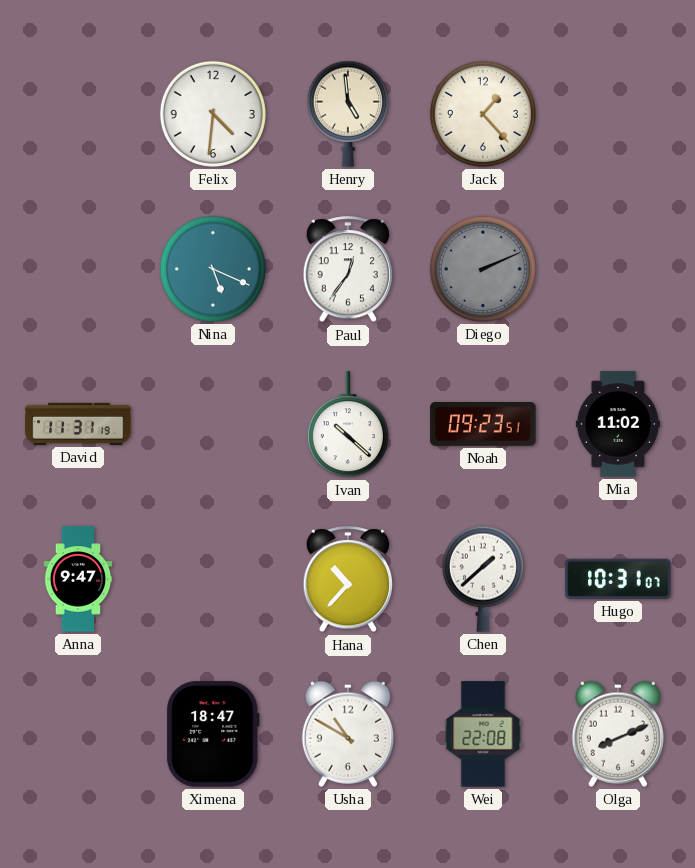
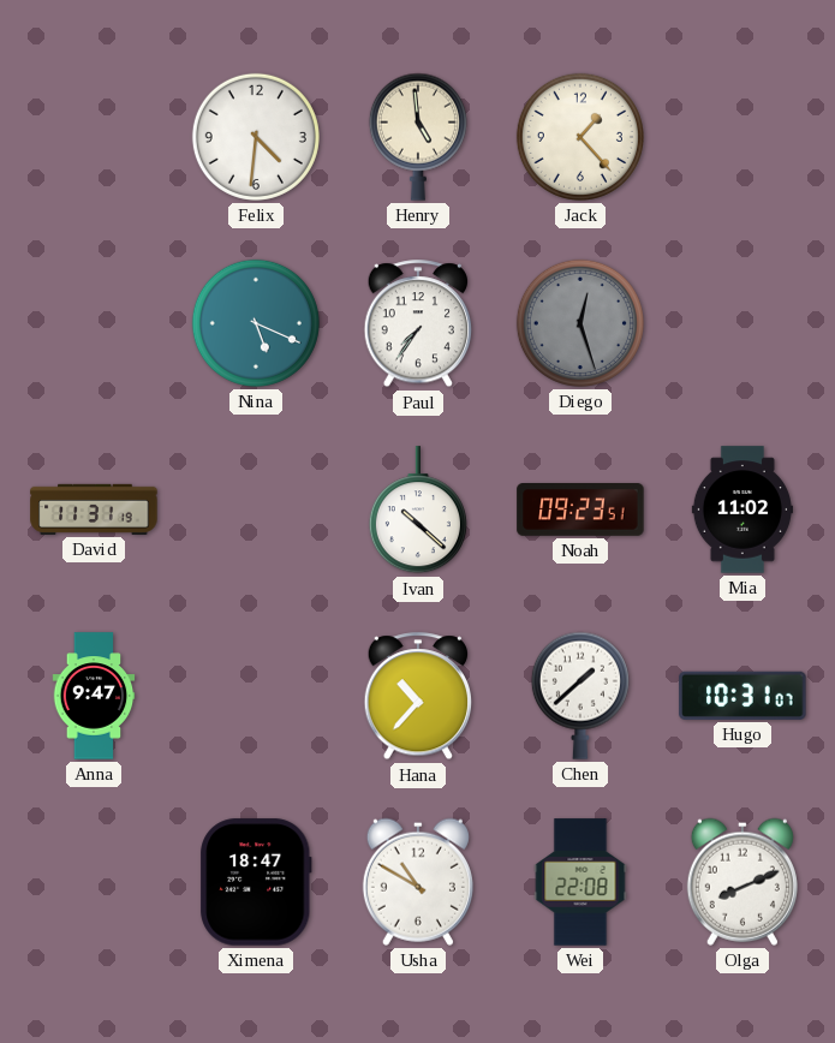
Paul: 12:36 -> 7:36
Diego: 2:11 -> 12:27
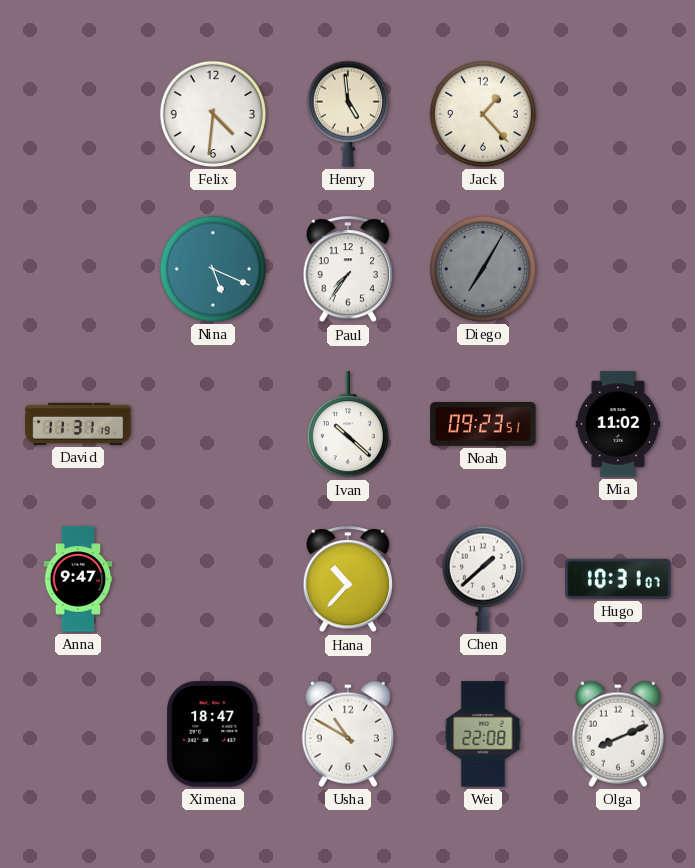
Diego: 12:27 -> 7:05
